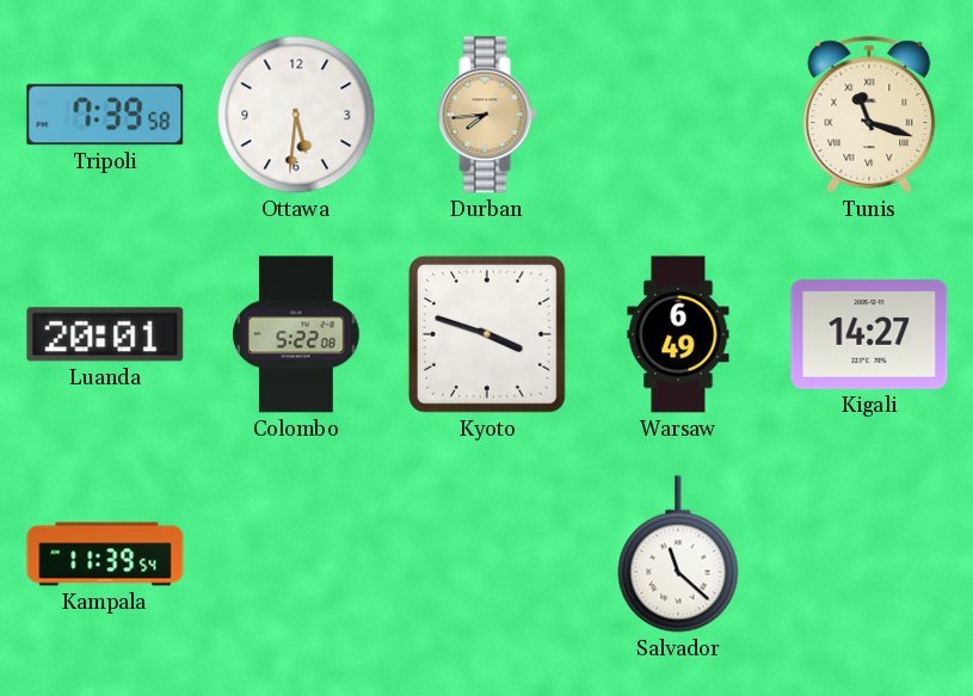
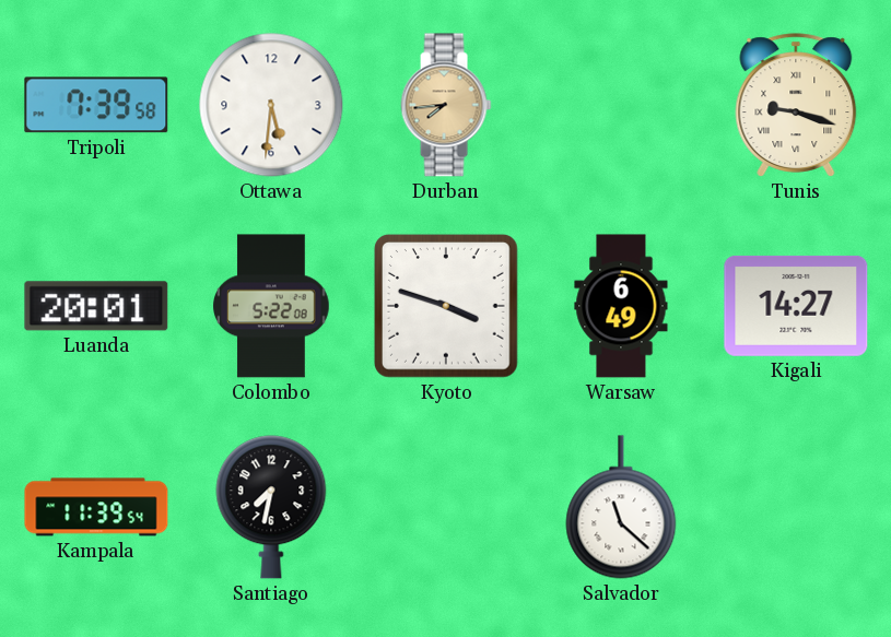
Tunis: 11:18 -> 9:18
Santiago: none -> 7:32
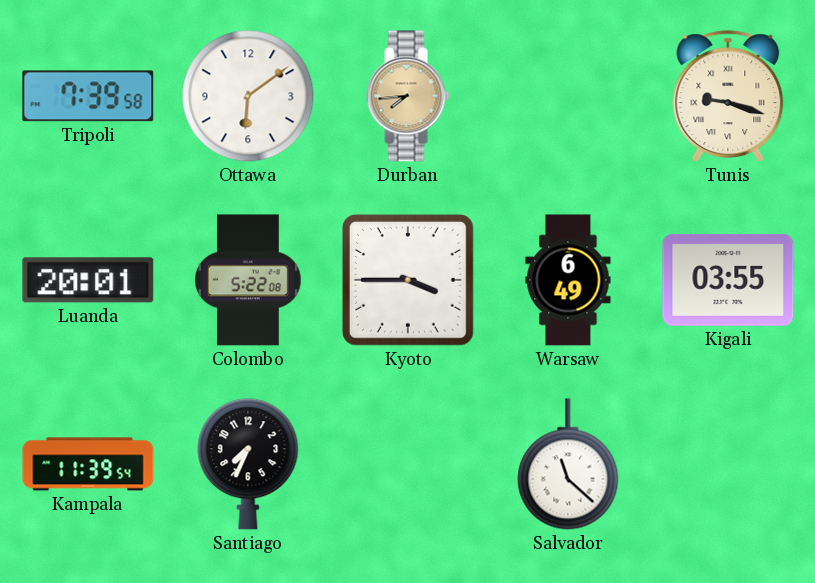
Ottawa: 5:31 -> 6:09
Kyoto: 3:48 -> 3:45
Kigali: 14:27 -> 03:55
Santiago: 7:32 -> 7:34
